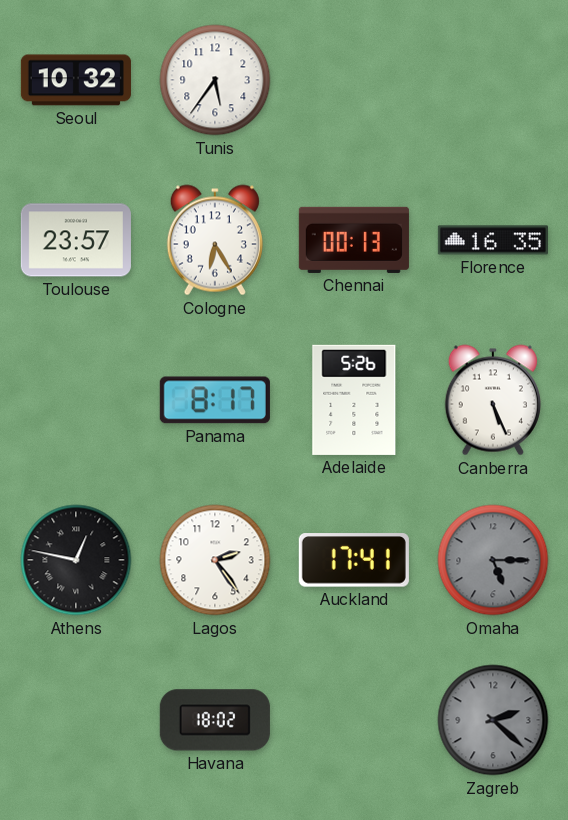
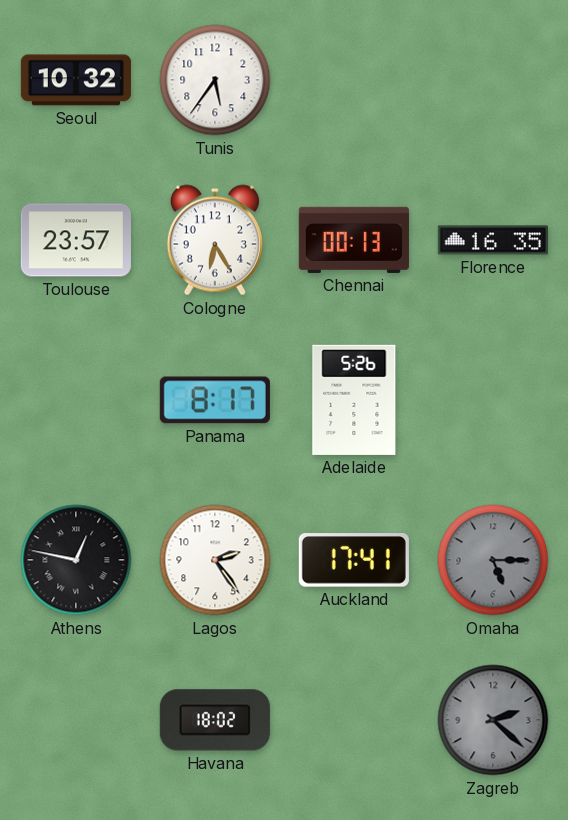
Canberra: 5:26 -> none
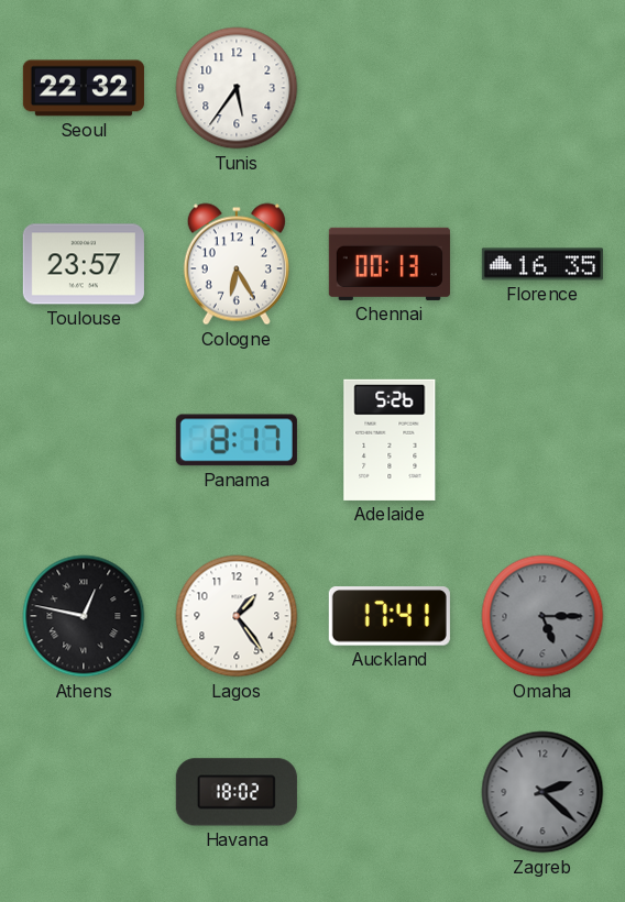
Seoul: 10:32 -> 22:32
Lagos: 2:24 -> 1:24
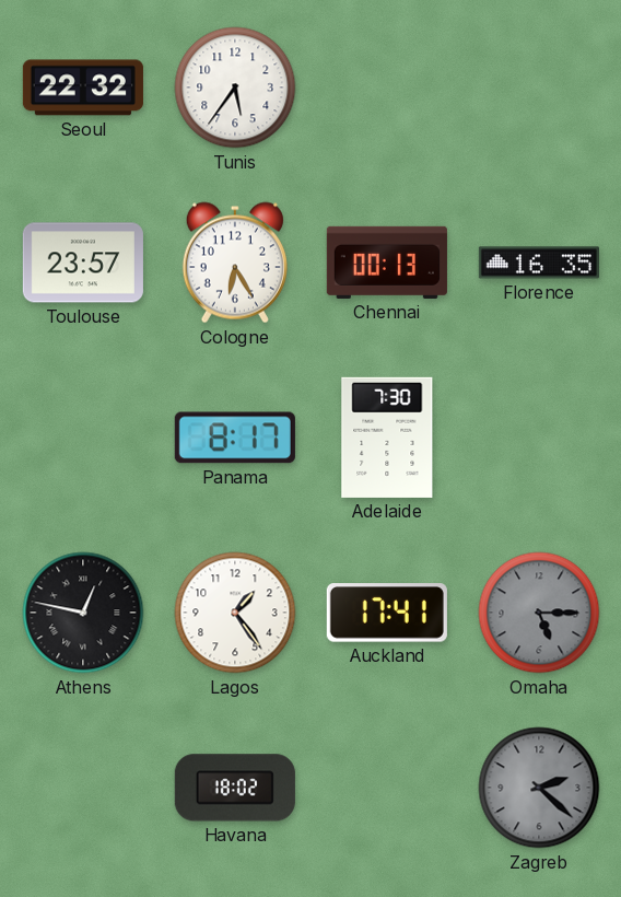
Adelaide: 5:26 -> 7:30
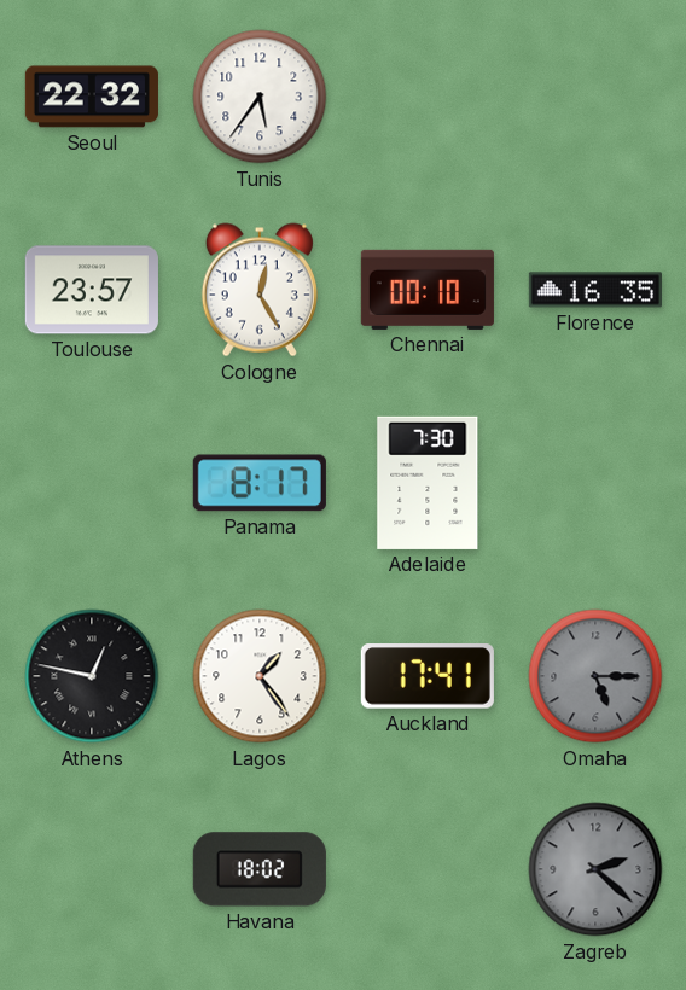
Cologne: 6:25 -> 12:25
Chennai: 00:13 -> 00:10
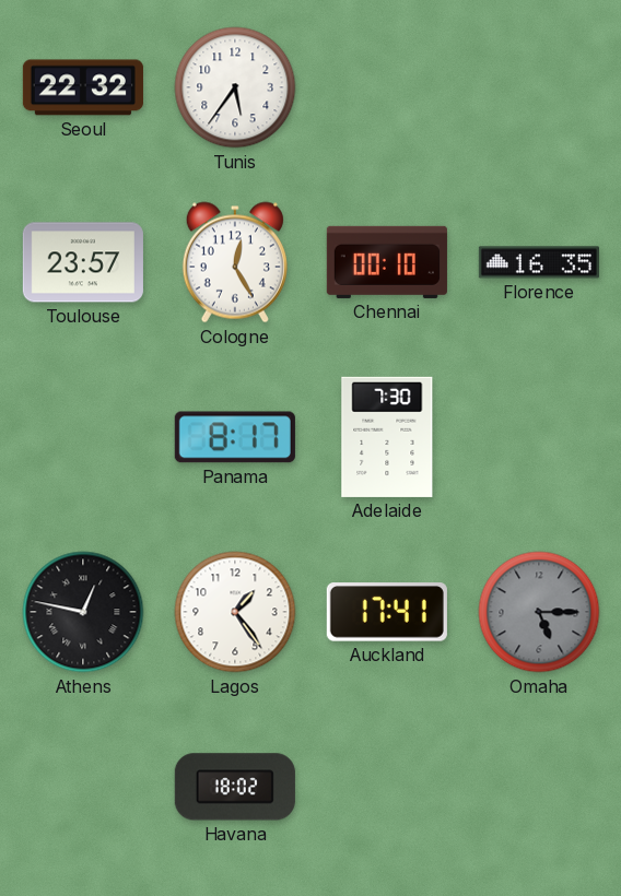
Zagreb: 2:22 -> none
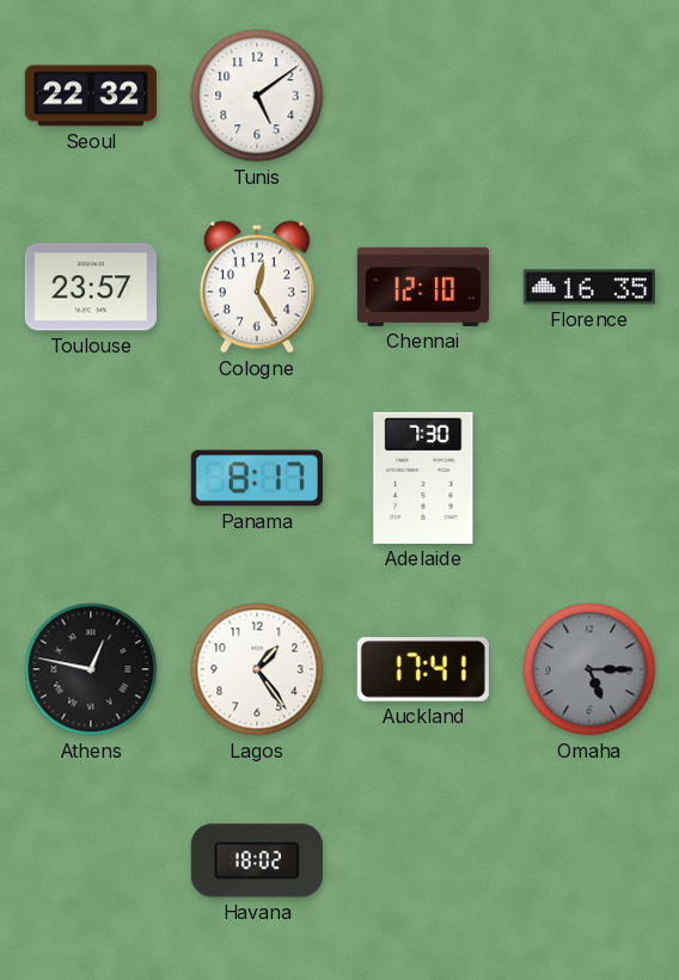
Tunis: 5:36 -> 5:09
Chennai: 00:10 -> 12:10
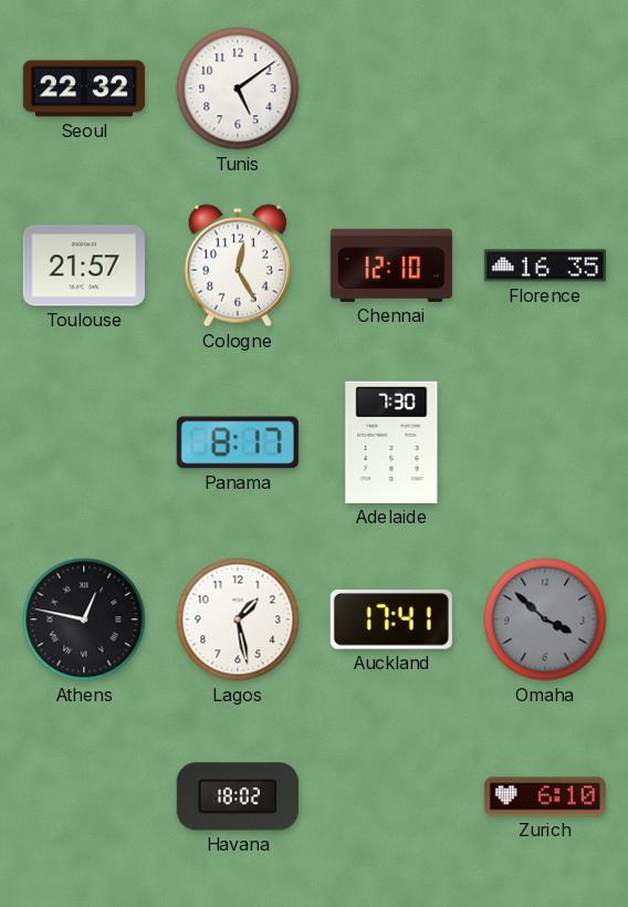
Toulouse: 23:57 -> 21:57
Lagos: 1:24 -> 1:28
Omaha: 5:15 -> 3:52
Zurich: none -> 6:10
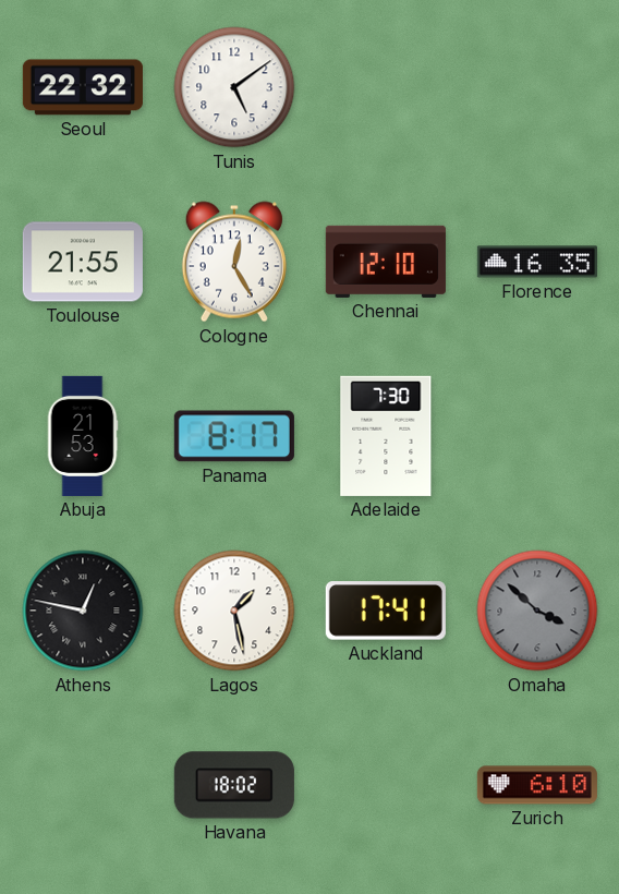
Toulouse: 21:57 -> 21:55
Abuja: none -> 21:53
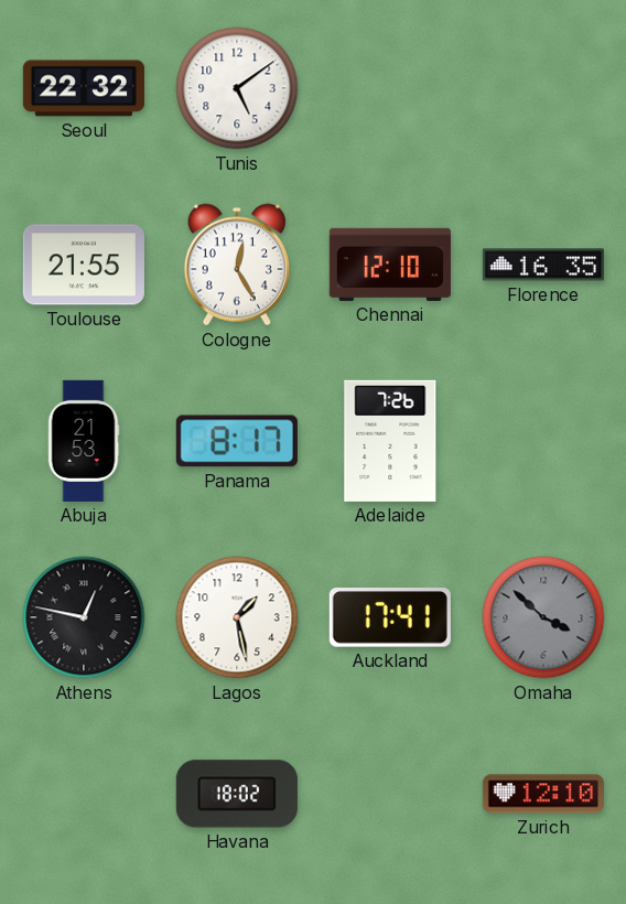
Adelaide: 7:30 -> 7:26
Zurich: 6:10 -> 12:10
